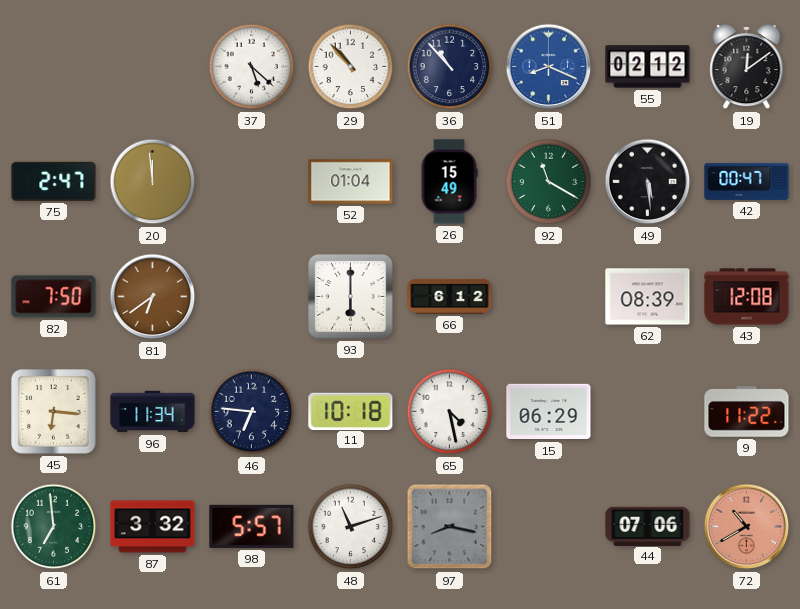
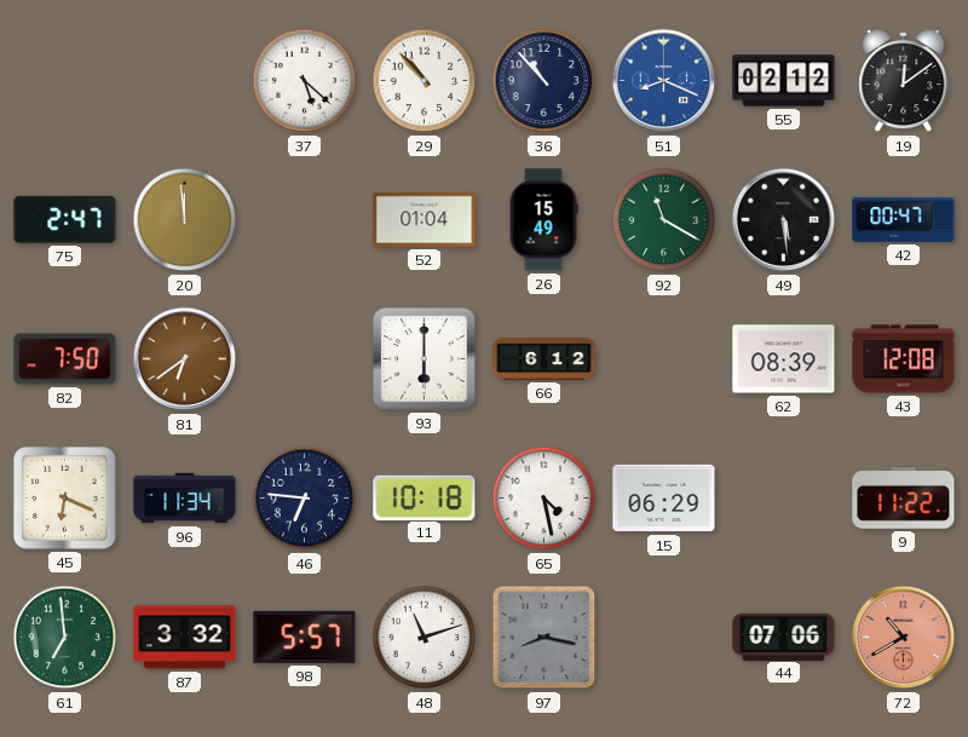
45: 6:16 -> 6:19
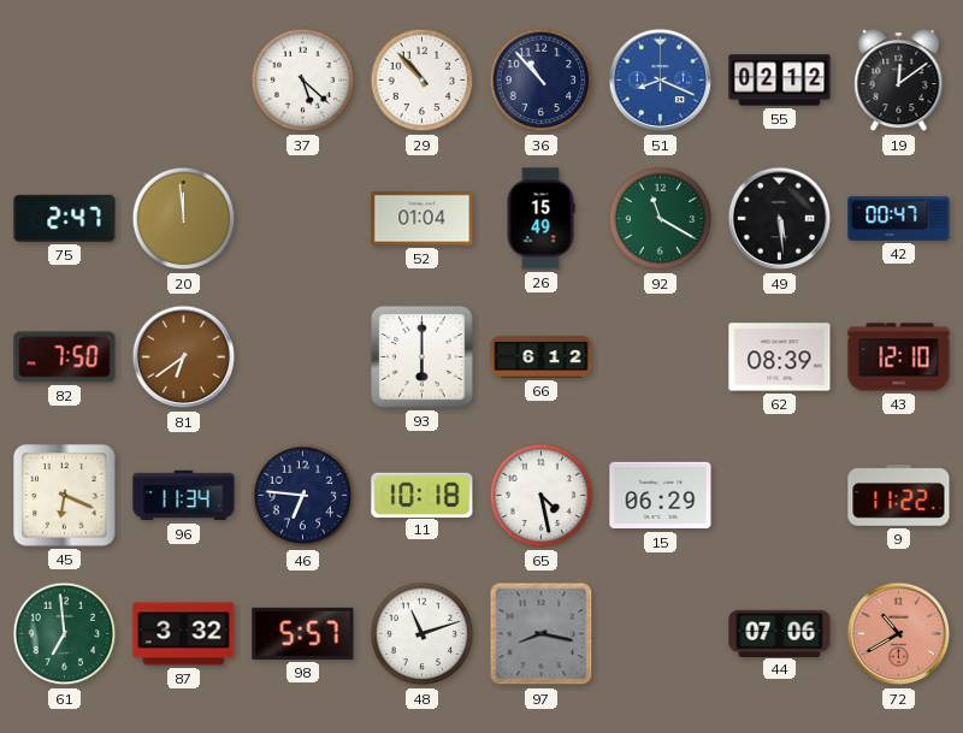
43: 12:08 -> 12:10
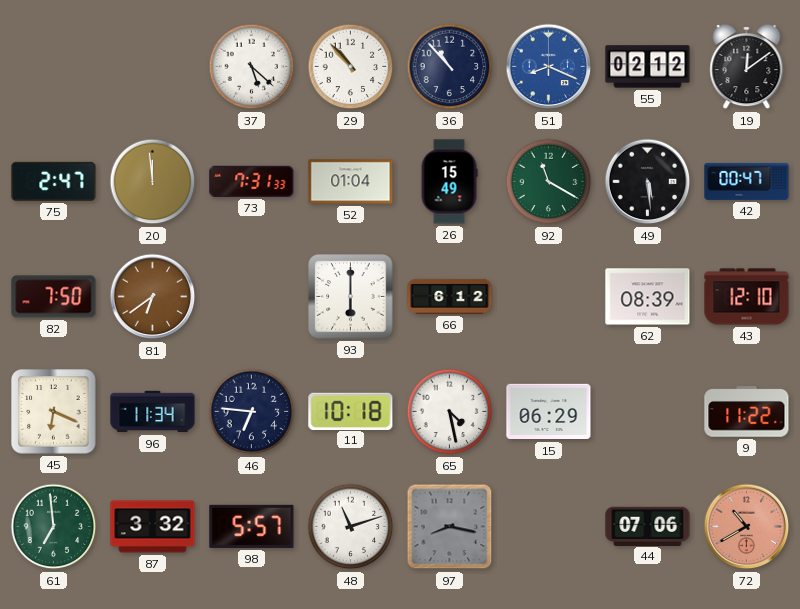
73: none -> 7:31
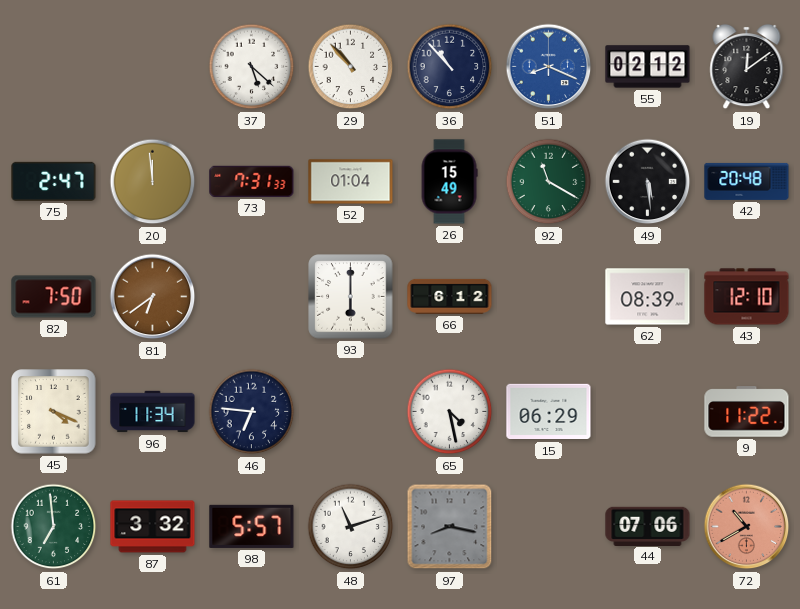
42: 00:47 -> 20:48
45: 6:19 -> 4:19
11: 10:18 -> none
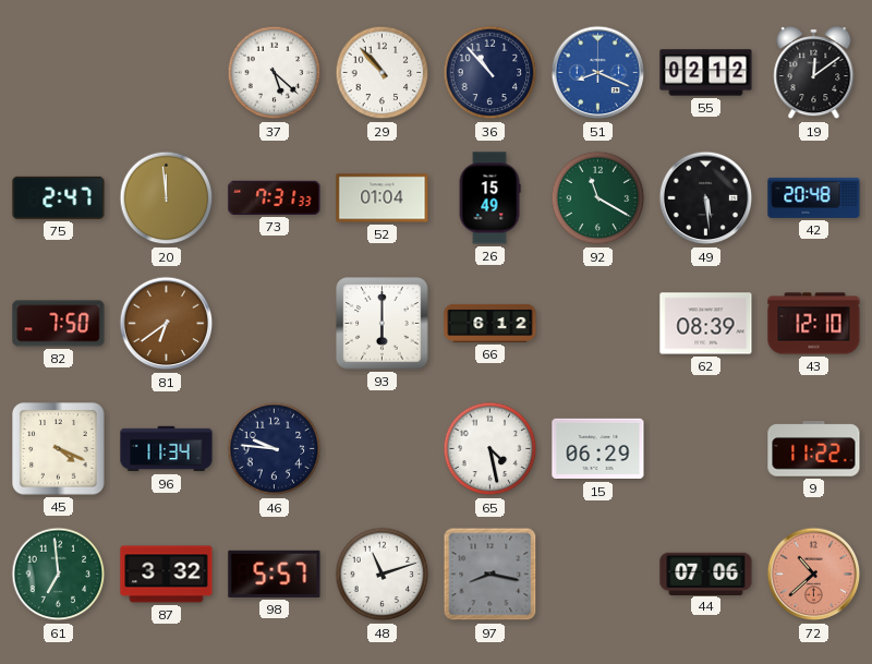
46: 6:46 -> 9:46
72: 10:40 -> 10:38
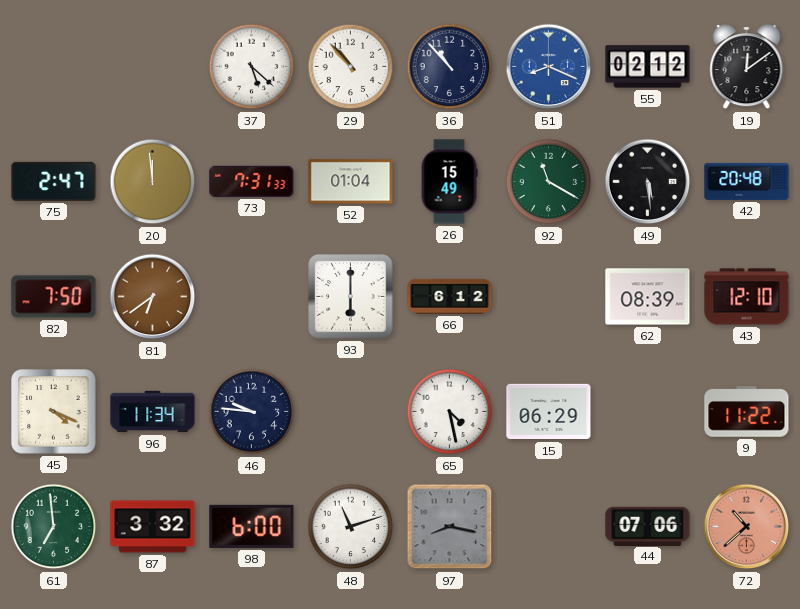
98: 5:57 -> 6:00
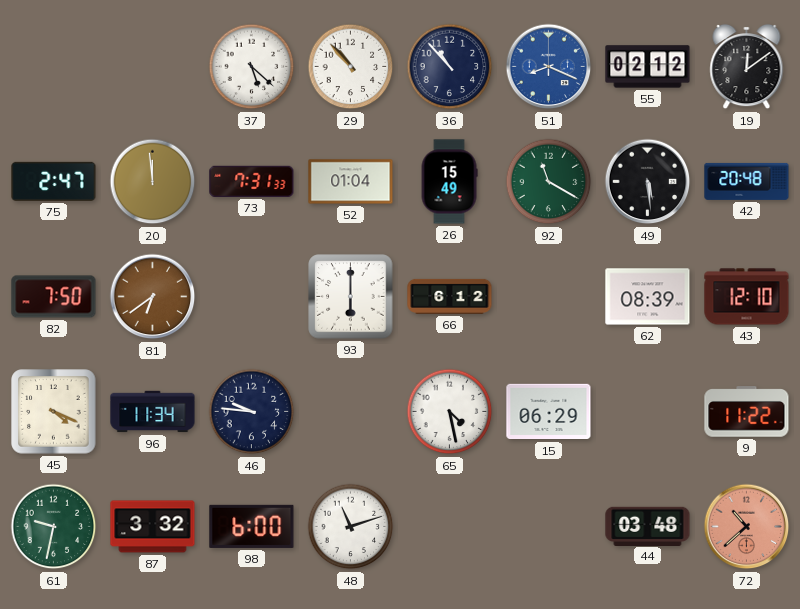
61: 6:59 -> 9:32
97: 8:17 -> none
44: 07:06 -> 03:48
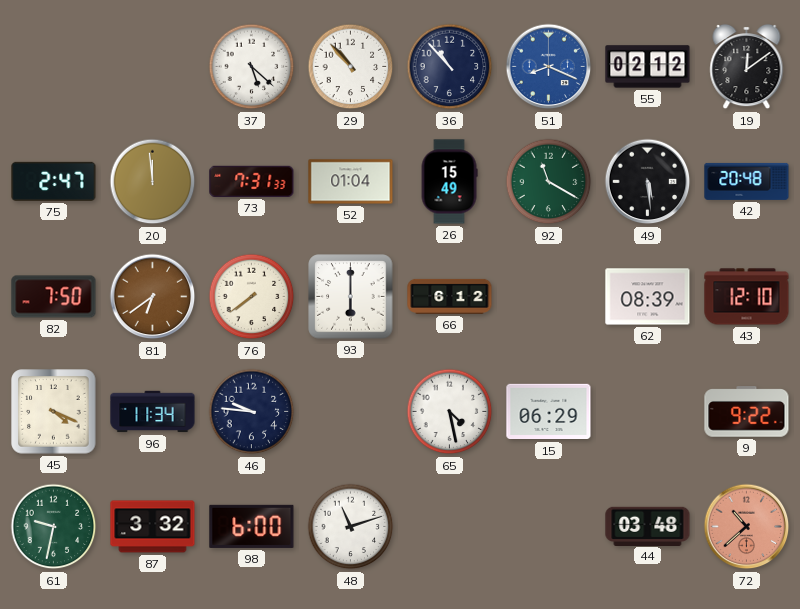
76: none -> 7:39
9: 11:22 -> 9:22
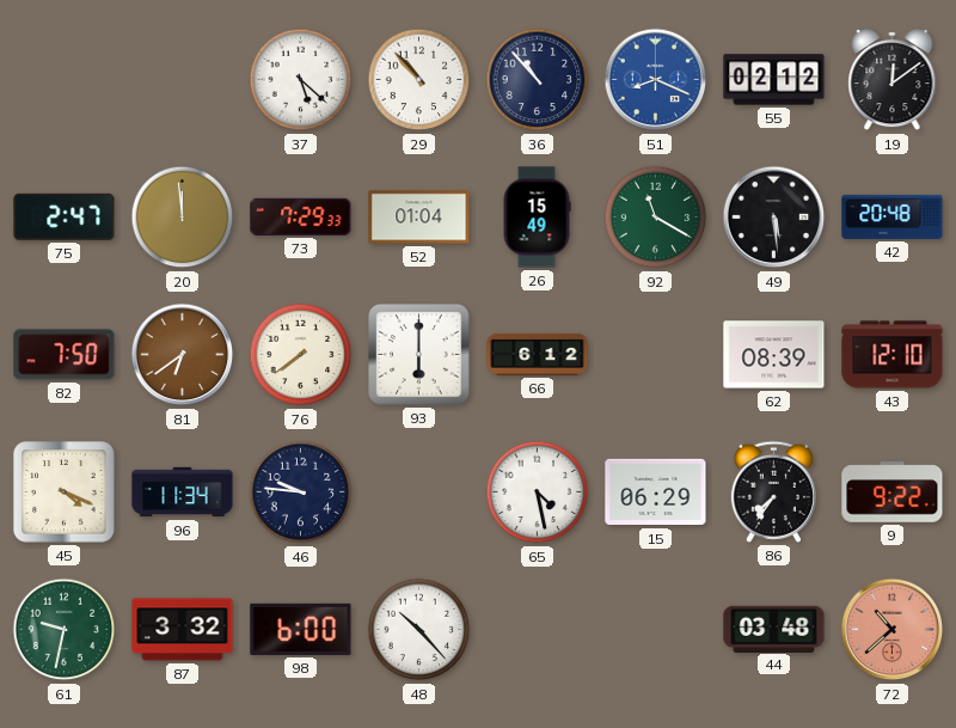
73: 7:31 -> 7:29
86: none -> 7:36
48: 11:12 -> 10:23
